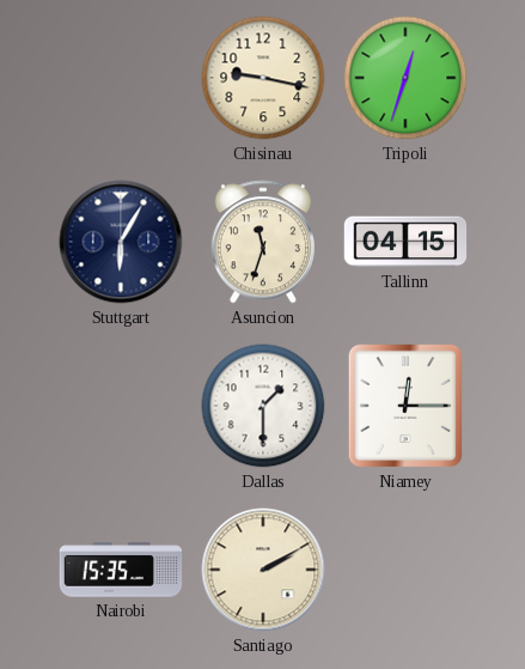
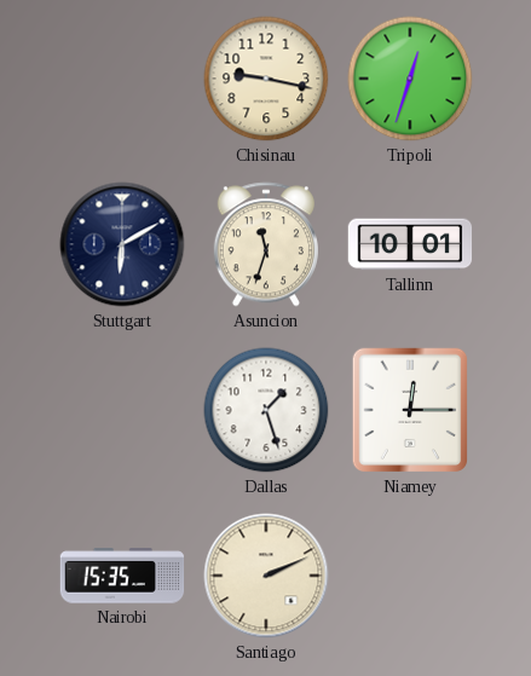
Stuttgart: 6:05 -> 6:10
Tallinn: 04:15 -> 10:01
Dallas: 1:30 -> 1:27
Santiago: 2:10 -> 2:11
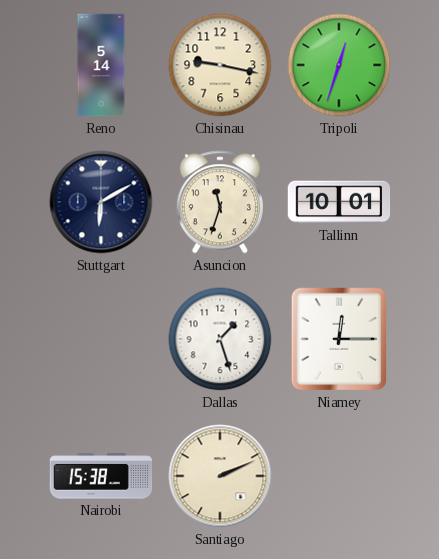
Reno: none -> 5:14
Nairobi: 15:35 -> 15:38
